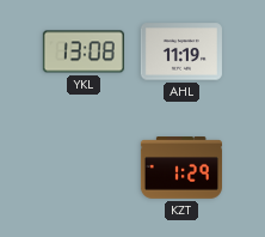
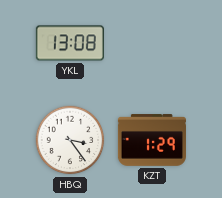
AHL: 11:19 -> none
HBQ: none -> 3:24
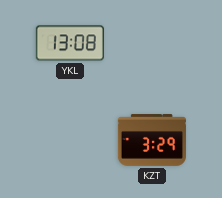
HBQ: 3:24 -> none
KZT: 1:29 -> 3:29
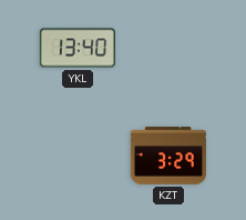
YKL: 13:08 -> 13:40
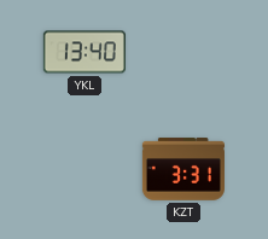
KZT: 3:29 -> 3:31
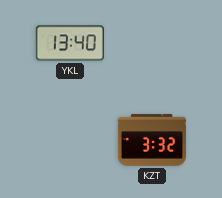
KZT: 3:31 -> 3:32
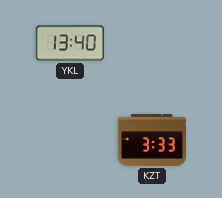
KZT: 3:32 -> 3:33
